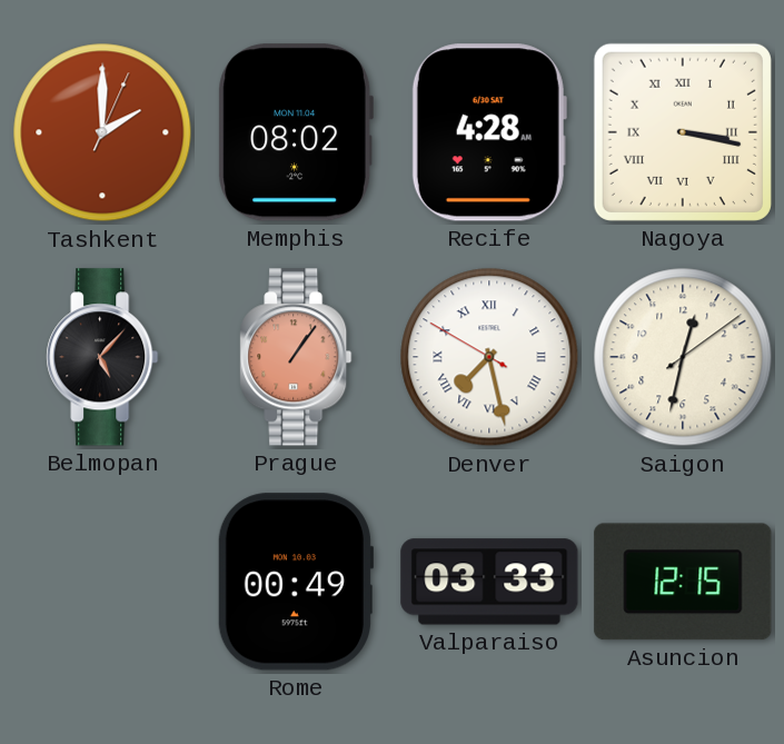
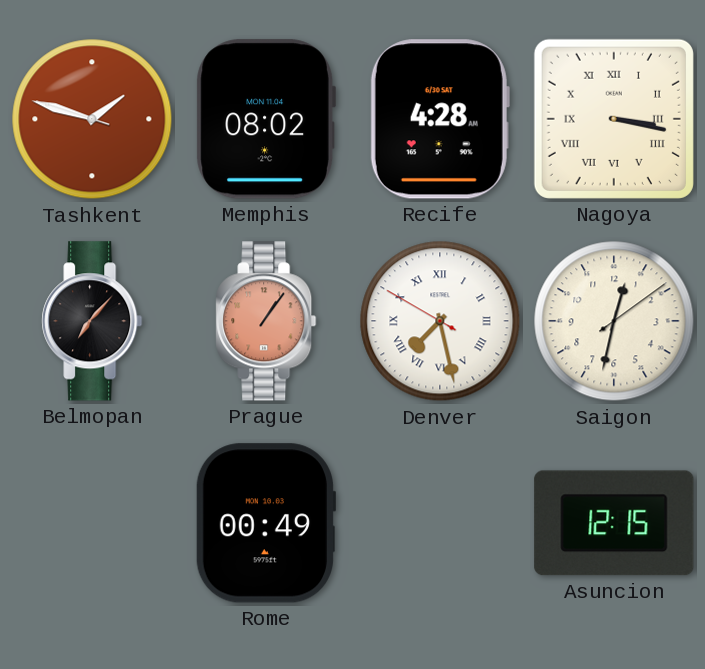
Tashkent: 2:00 -> 1:47
Belmopan: 5:07 -> 7:07
Valparaiso: 03:33 -> none
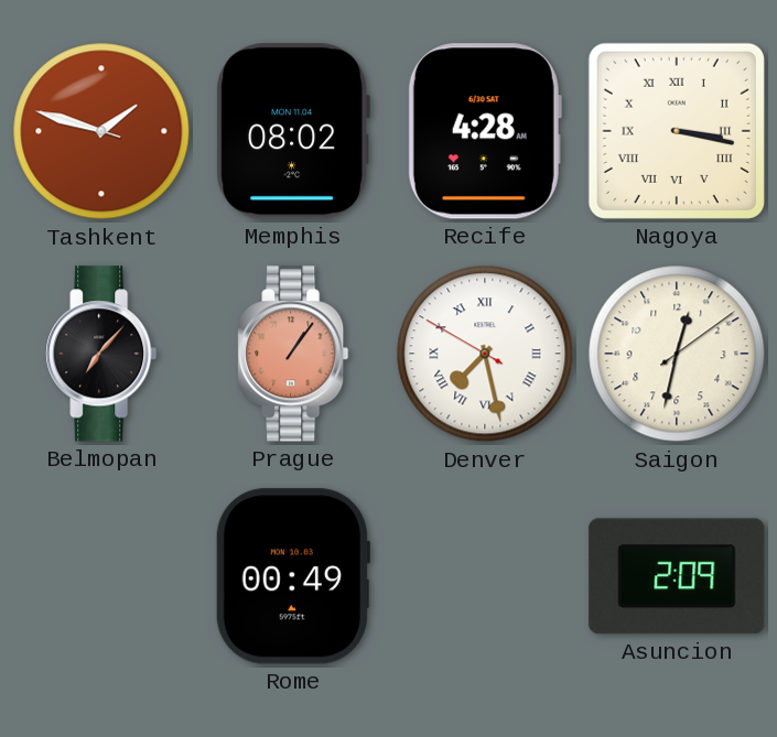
Asuncion: 12:15 -> 2:09
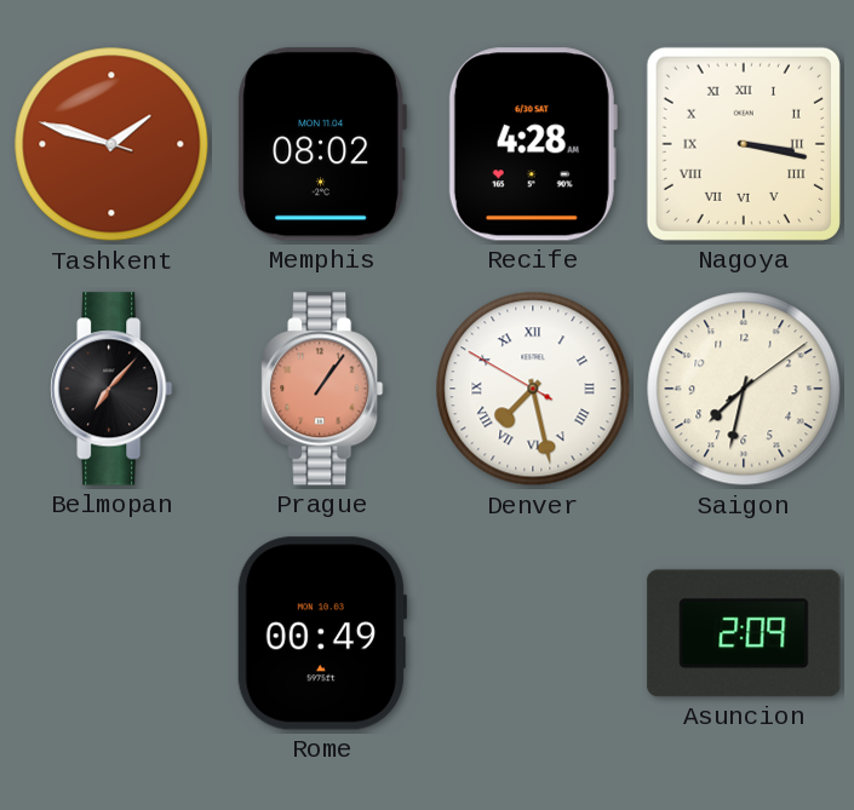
Saigon: 12:32 -> 7:32
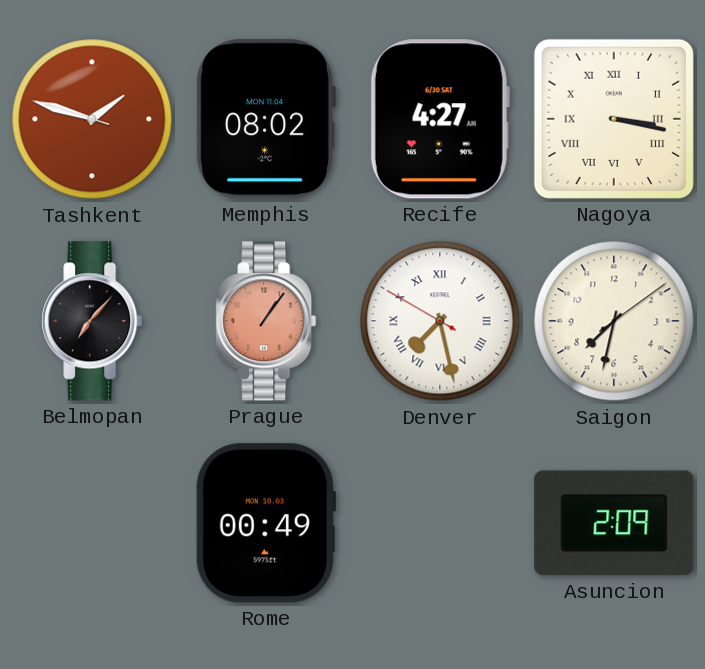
Recife: 4:28 -> 4:27
